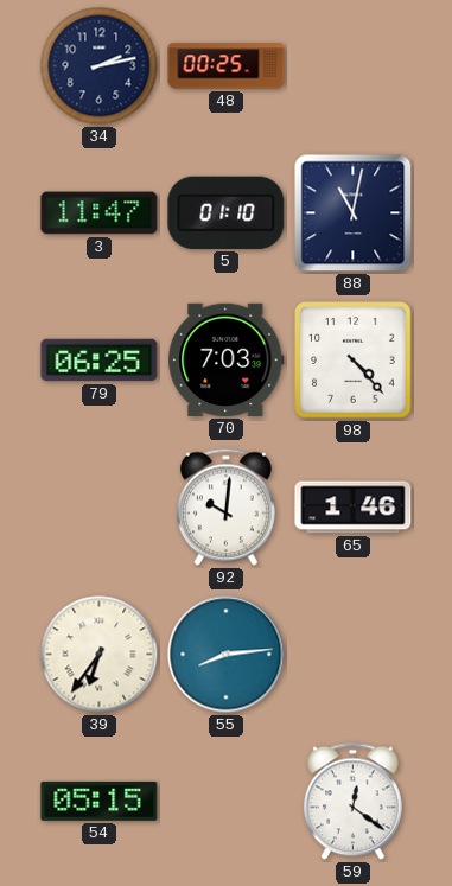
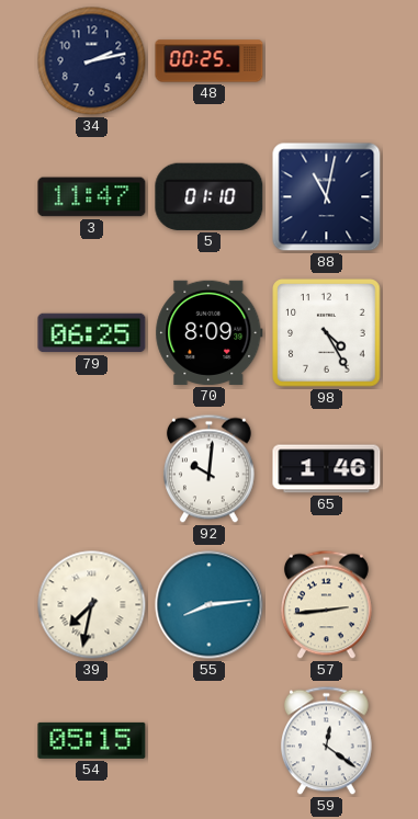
70: 7:03 -> 8:09
98: 4:23 -> 4:25
39: 6:36 -> 7:32
57: none -> 2:44
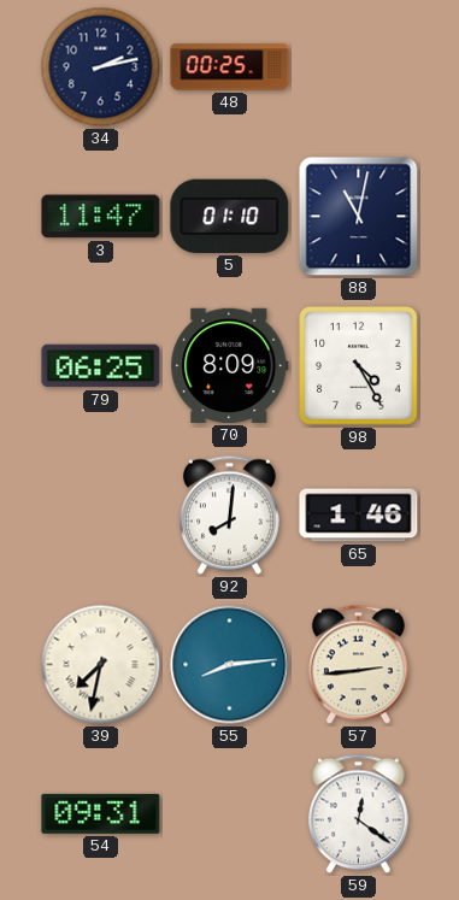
92: 10:01 -> 8:01
54: 05:15 -> 09:31
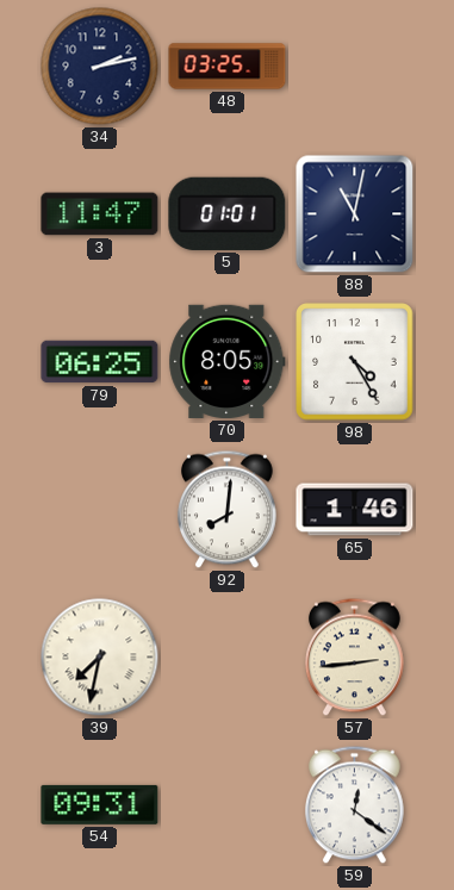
48: 00:25 -> 03:25
5: 01:10 -> 01:01
70: 8:09 -> 8:05
55: 8:14 -> none
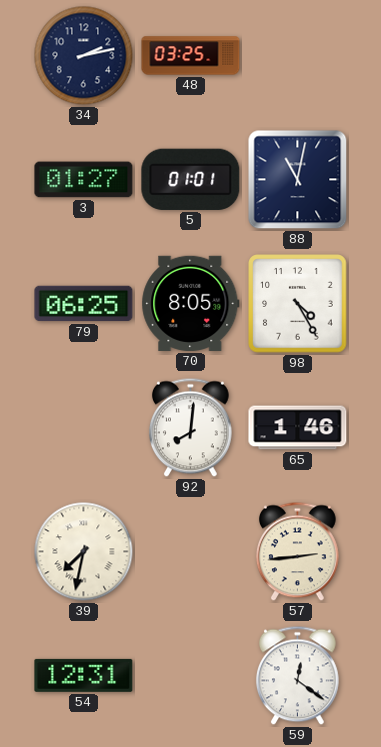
3: 11:47 -> 01:27
54: 09:31 -> 12:31
